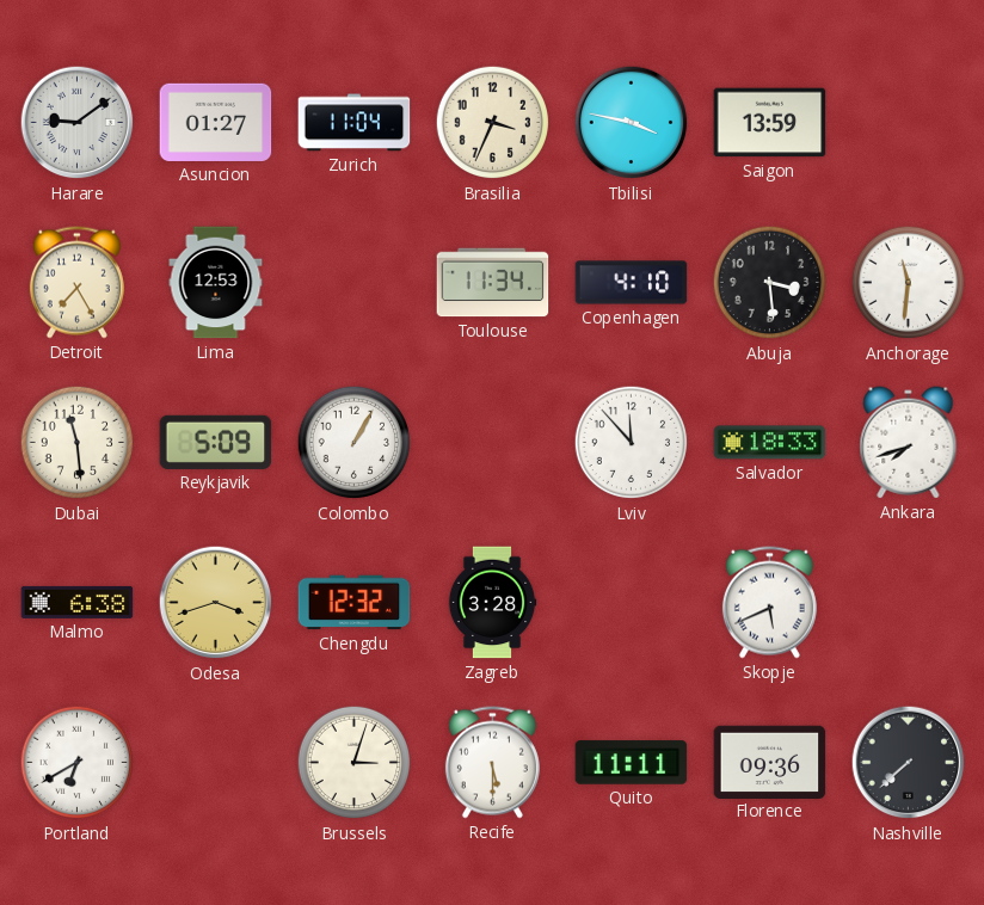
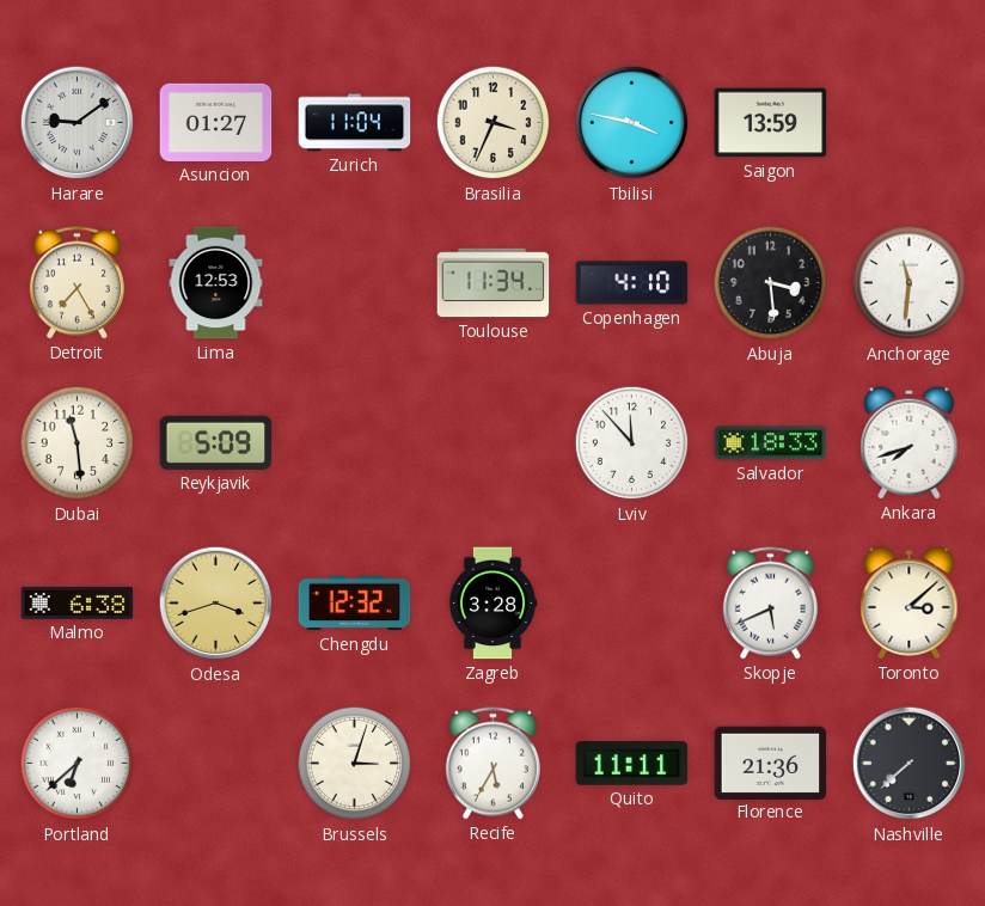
Colombo: 1:05 -> none
Toronto: none -> 3:08
Portland: 6:40 -> 6:38
Recife: 5:30 -> 5:35
Florence: 09:36 -> 21:36
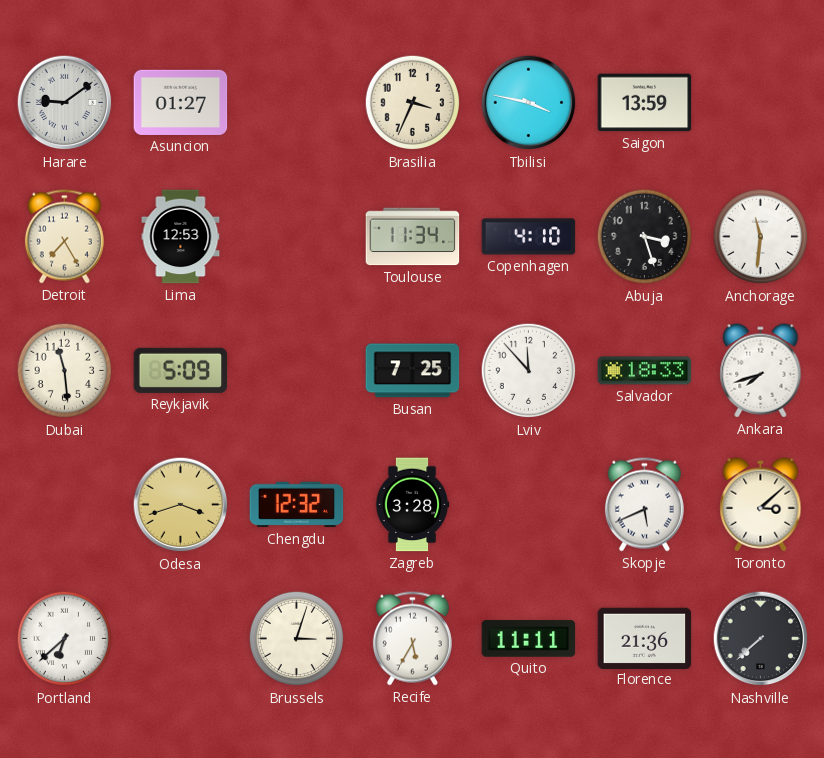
Zurich: 11:04 -> none
Abuja: 3:29 -> 3:27
Busan: none -> 7:25
Malmo: 6:38 -> none
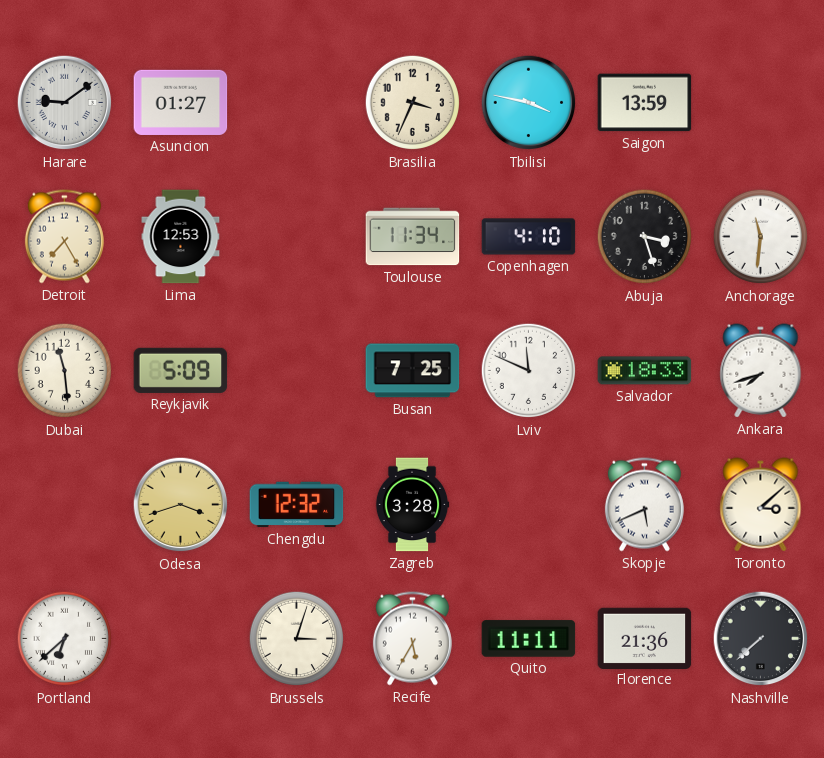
Lviv: 11:53 -> 11:49
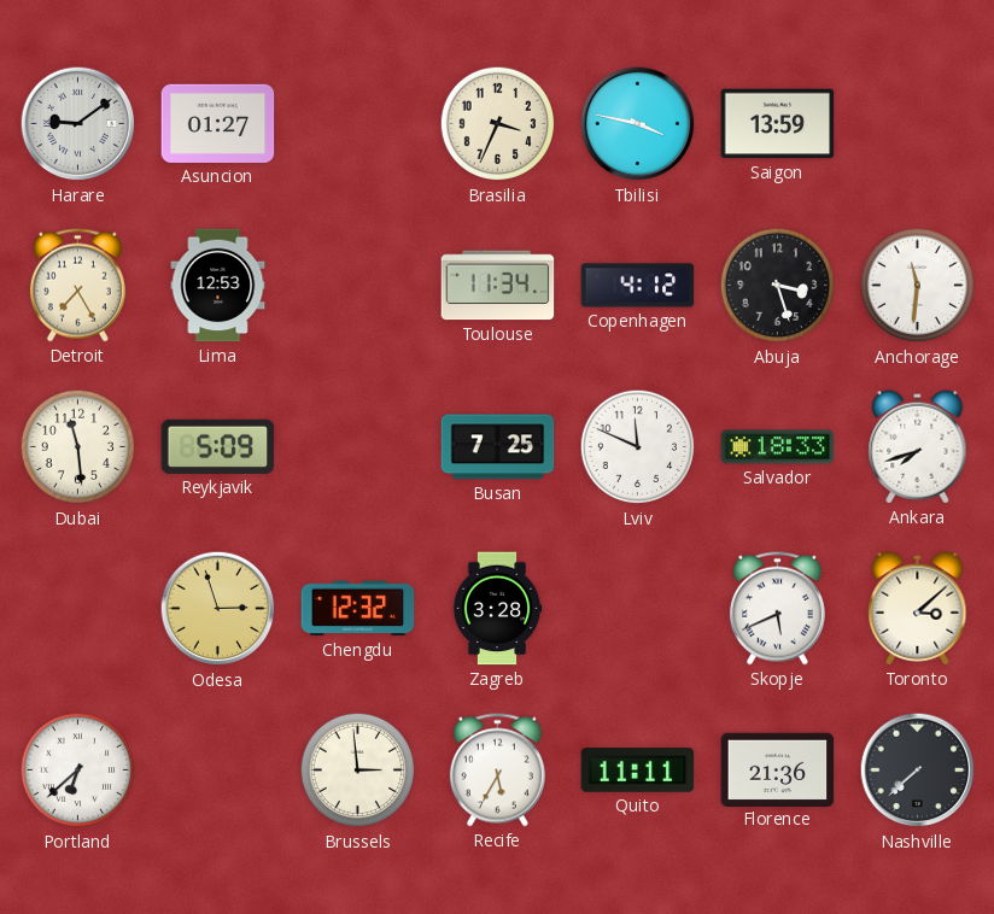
Copenhagen: 4:10 -> 4:12
Odesa: 3:42 -> 2:57
Brussels: 3:03 -> 2:59
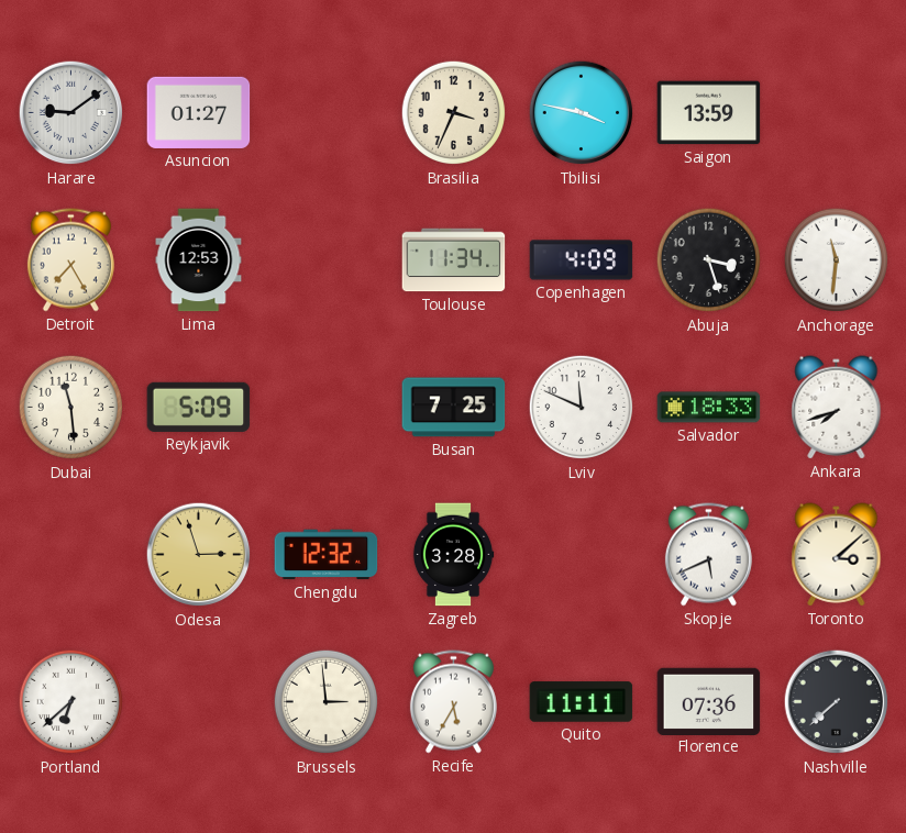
Copenhagen: 4:12 -> 4:09
Florence: 21:36 -> 07:36
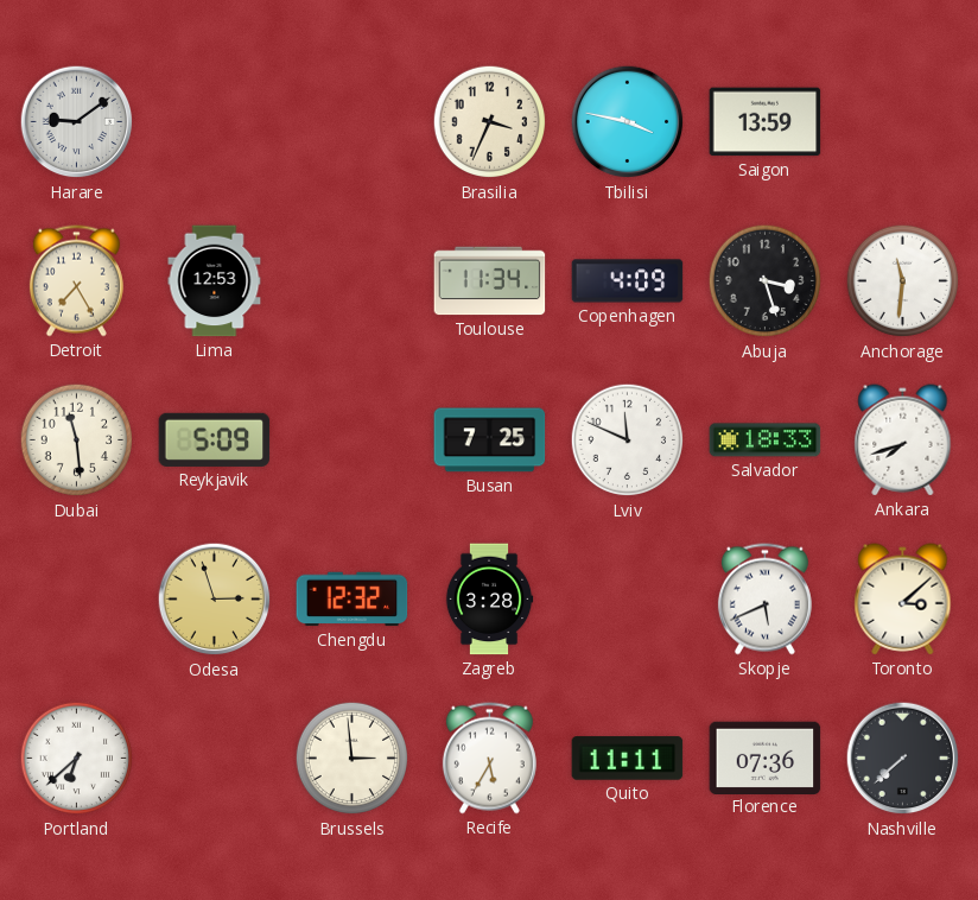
Asuncion: 01:27 -> none
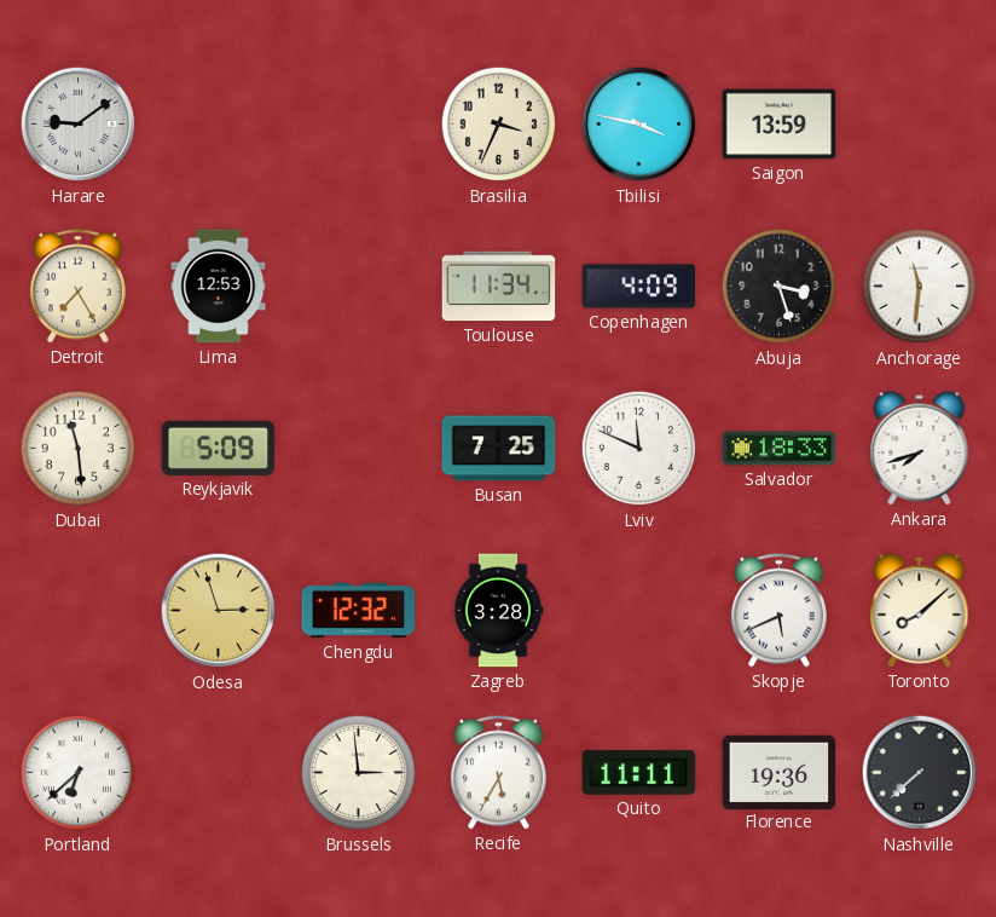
Toronto: 3:08 -> 8:08
Florence: 07:36 -> 19:36
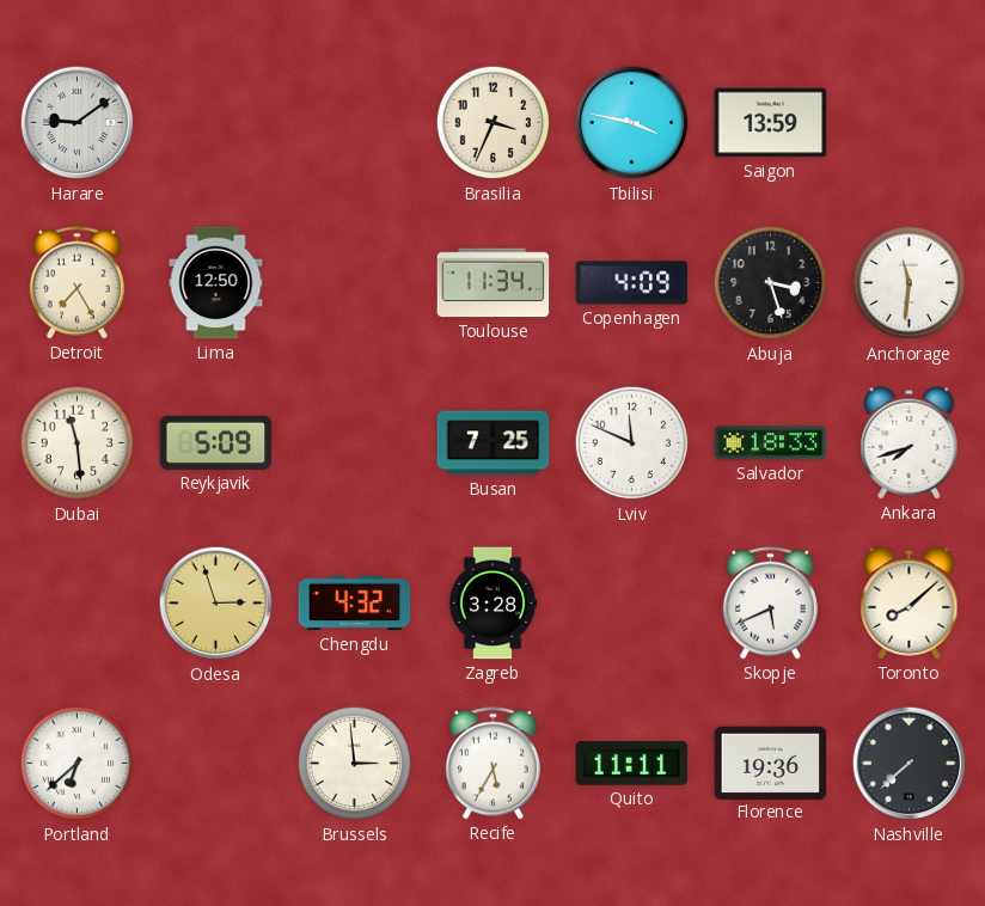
Lima: 12:53 -> 12:50
Chengdu: 12:32 -> 4:32
